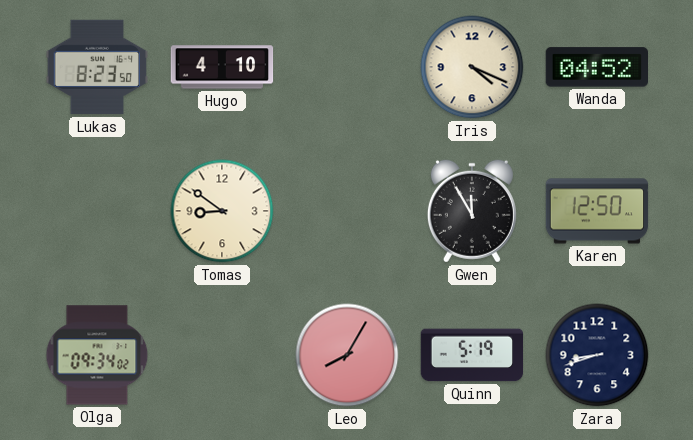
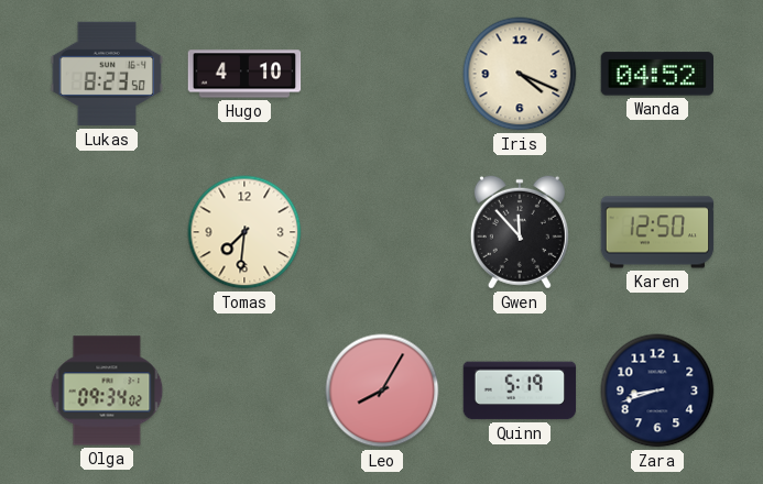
Tomas: 8:51 -> 7:31
Gwen: 11:55 -> 11:53
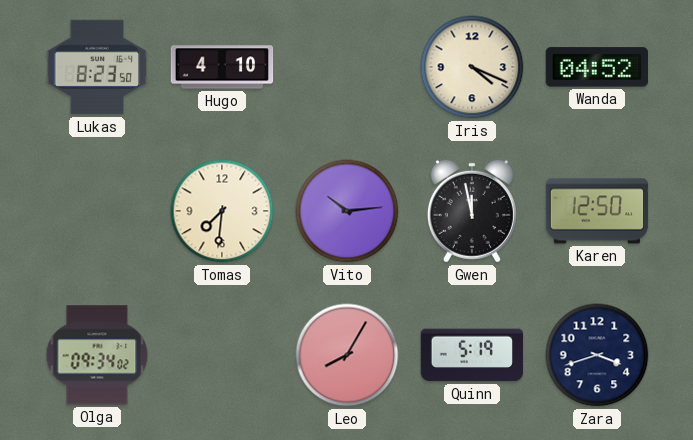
Vito: none -> 10:14
Gwen: 11:53 -> 11:58
Zara: 8:42 -> 3:42
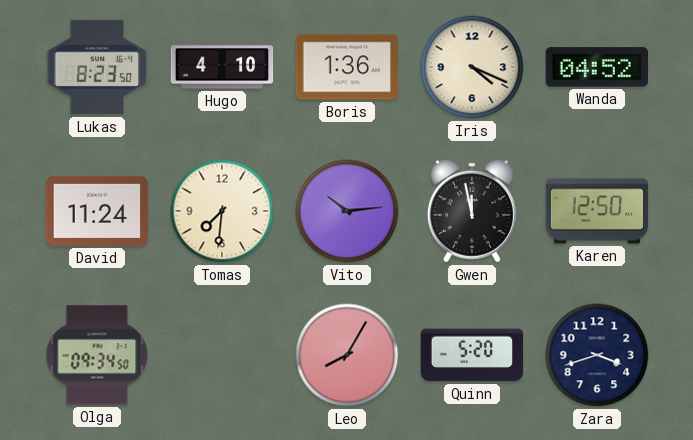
Boris: none -> 1:36
David: none -> 11:24
Olga: 09:34:02 -> 09:34:50
Quinn: 5:19 -> 5:20
